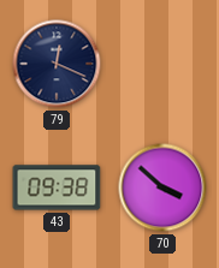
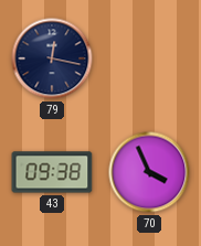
79: 12:19 -> 12:17
70: 3:52 -> 3:56
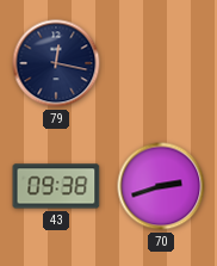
70: 3:56 -> 2:42
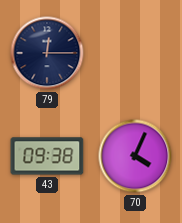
79: 12:17 -> 12:15
70: 2:42 -> 4:04
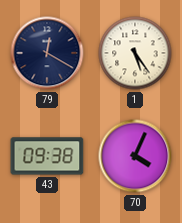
79: 12:15 -> 12:20
1: none -> 5:24
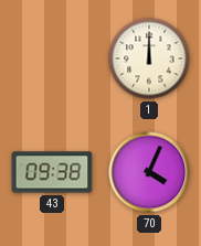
79: 12:20 -> none
1: 5:24 -> 12:00
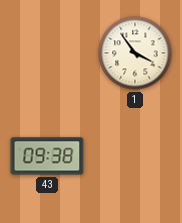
1: 12:00 -> 3:54
70: 4:04 -> none
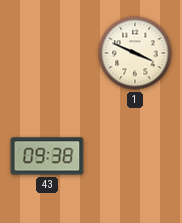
1: 3:54 -> 3:49
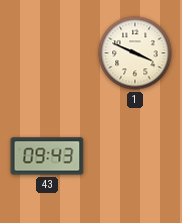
43: 09:38 -> 09:43
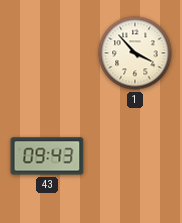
1: 3:49 -> 3:53
